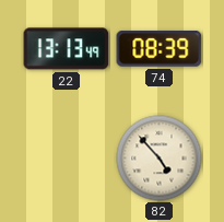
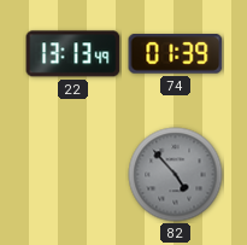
74: 08:39 -> 01:39
82 dial: cream -> grey
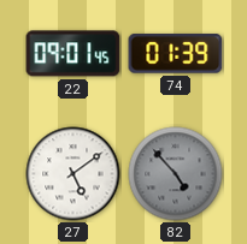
22: 13:13 -> 09:01
27: none -> 5:09
